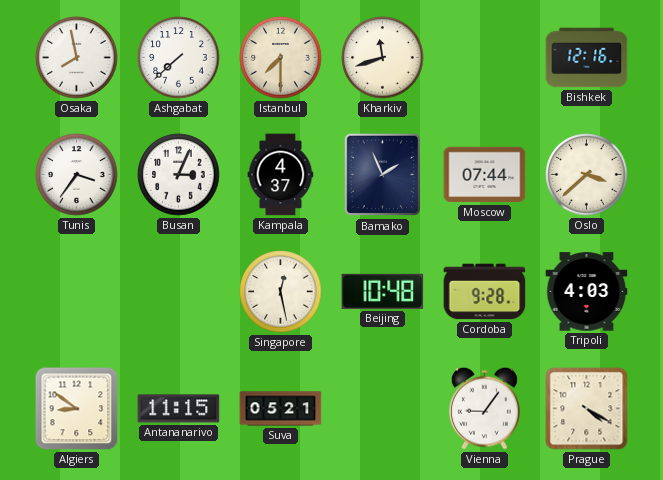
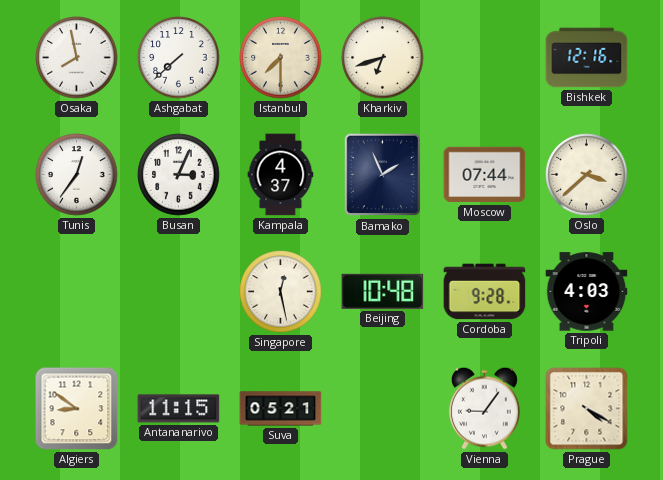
Kharkiv: 11:42 -> 6:42
Tunis: 3:36 -> 12:36
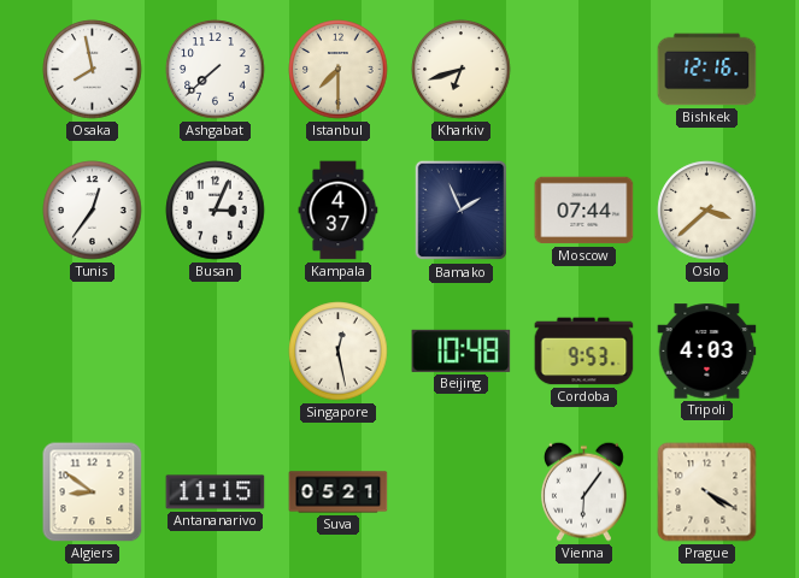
Cordoba: 9:28 -> 9:53
Vienna: 9:06 -> 6:06
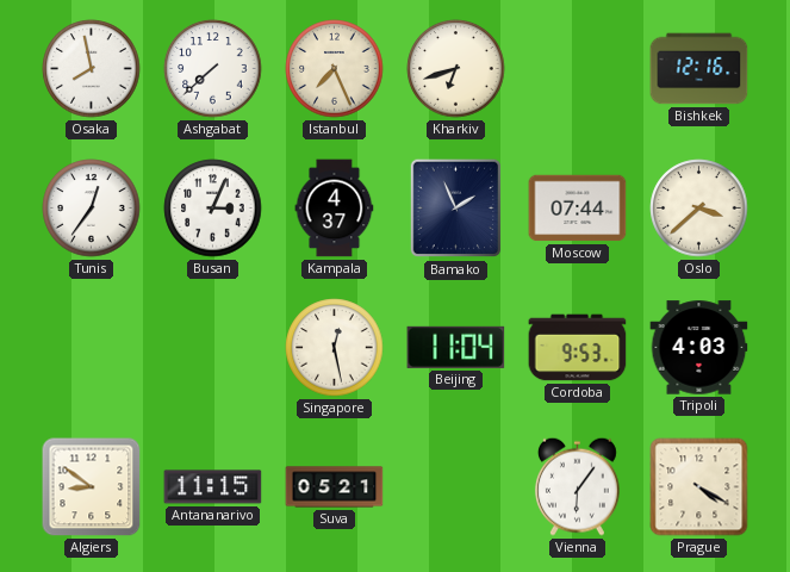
Istanbul: 7:30 -> 7:26
Beijing: 10:48 -> 11:04
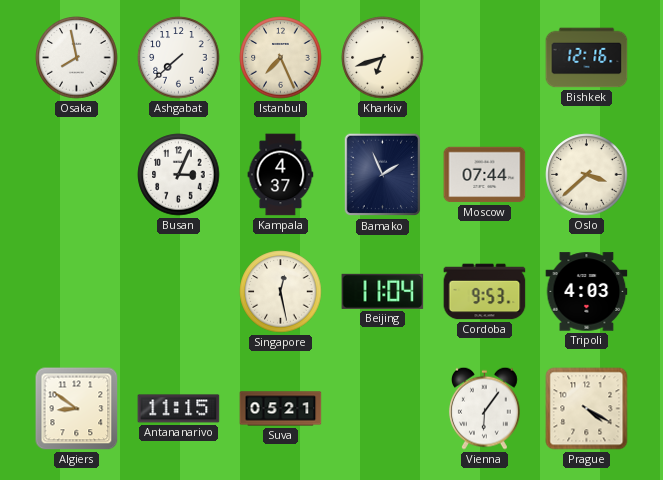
Tunis: 12:36 -> none
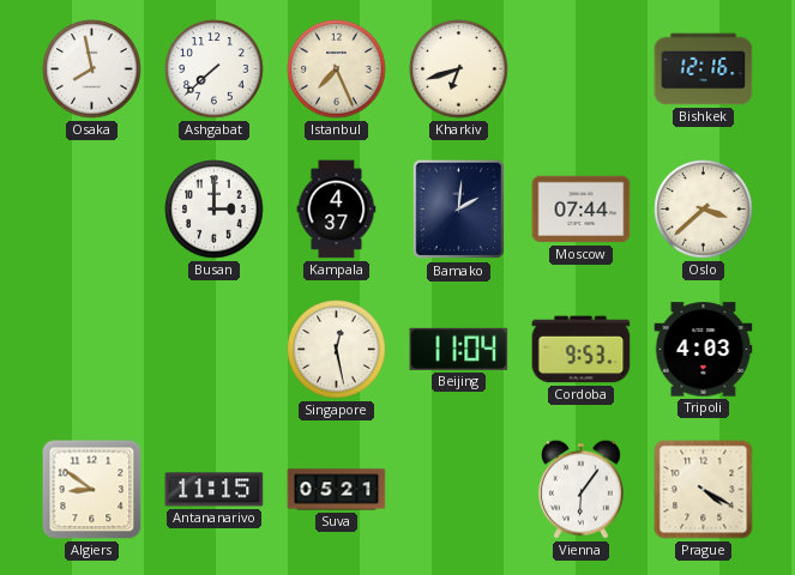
Busan: 3:04 -> 3:00
Bamako: 1:56 -> 2:01
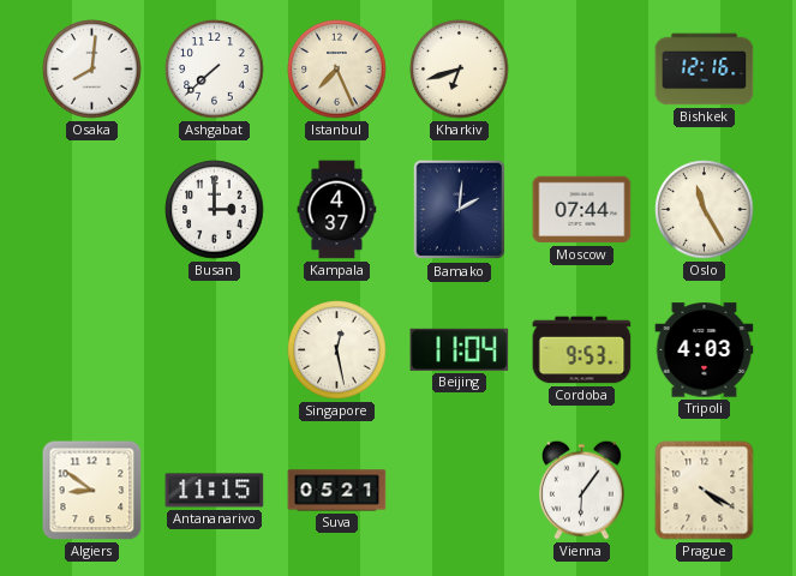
Osaka: 7:58 -> 8:01
Oslo: 3:38 -> 11:25
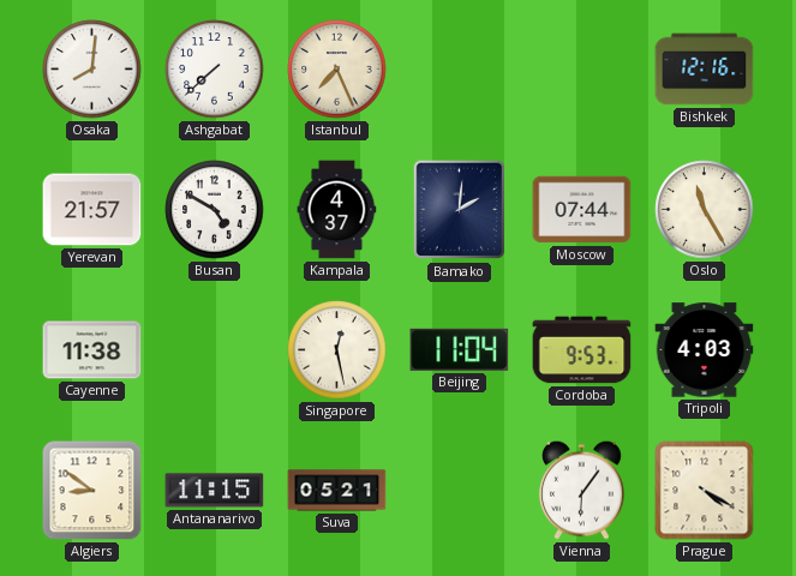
Kharkiv: 6:42 -> none
Yerevan: none -> 21:57
Busan: 3:00 -> 4:50
Cayenne: none -> 11:38
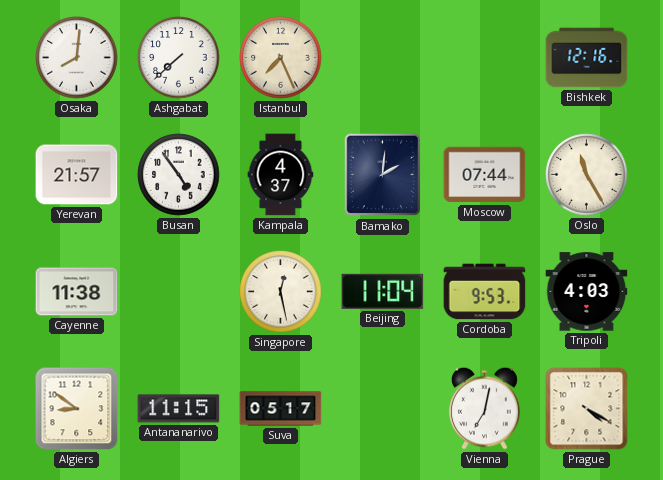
Busan: 4:50 -> 4:54
Suva: 05:21 -> 05:17
Vienna: 6:06 -> 7:02
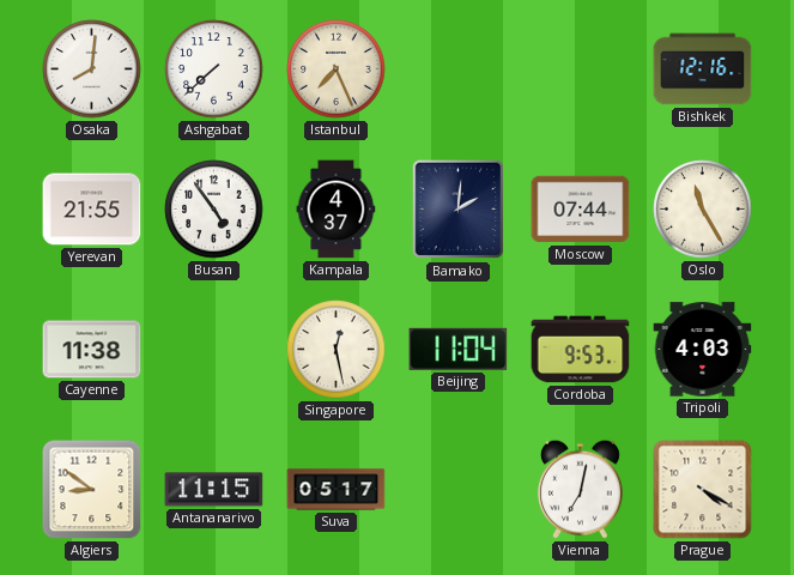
Yerevan: 21:57 -> 21:55
